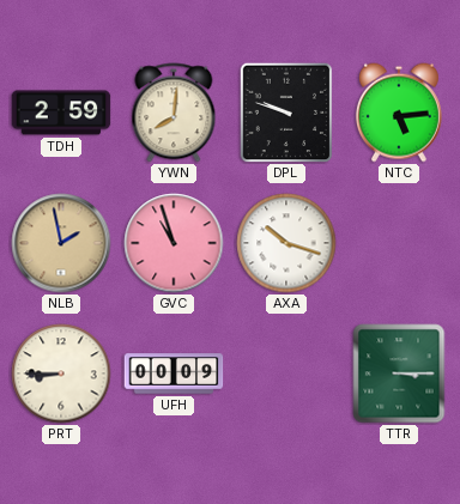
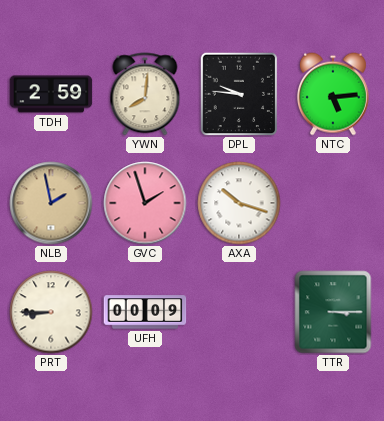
DPL: 9:48 -> 9:46
GVC: 10:57 -> 1:57
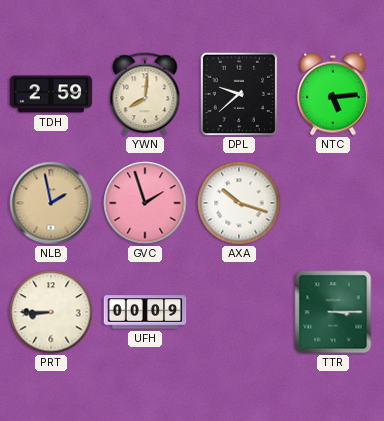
DPL: 9:46 -> 9:38
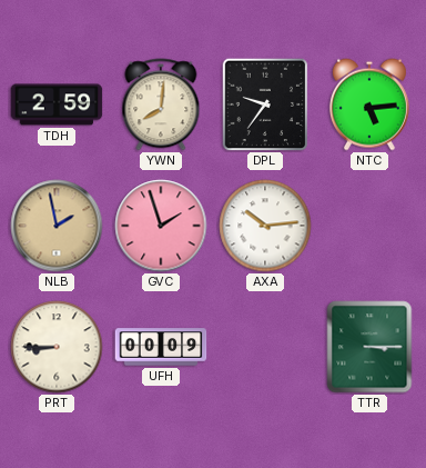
DPL: 9:38 -> 9:36
AXA: 10:18 -> 10:14
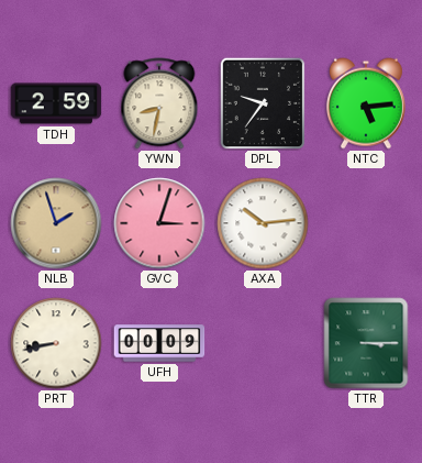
YWN: 8:01 -> 8:32
NLB: 1:58 -> 1:57
GVC: 1:57 -> 3:03
PRT: 8:45 -> 8:43
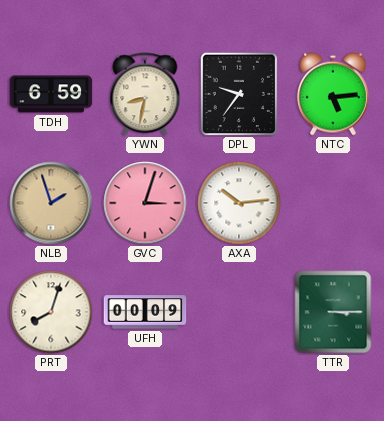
TDH: 2:59 -> 6:59
PRT: 8:43 -> 8:03
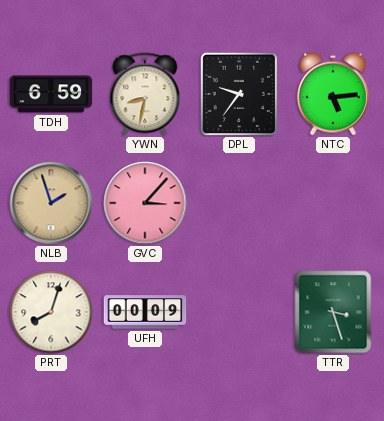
GVC: 3:03 -> 3:07
AXA: 10:14 -> none
TTR: 3:15 -> 3:27
